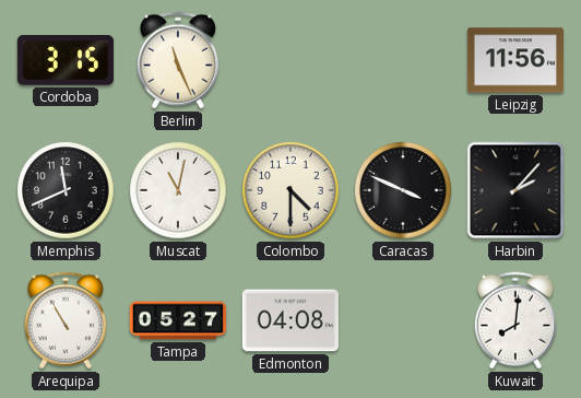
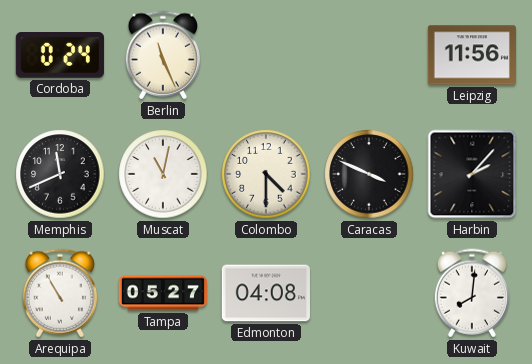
Cordoba: 3:15 -> 0:24
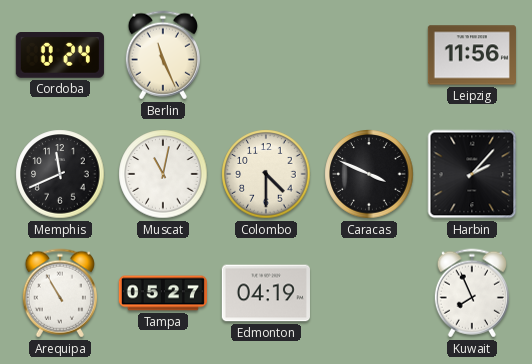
Edmonton: 04:08 -> 04:19
Kuwait: 8:01 -> 7:56
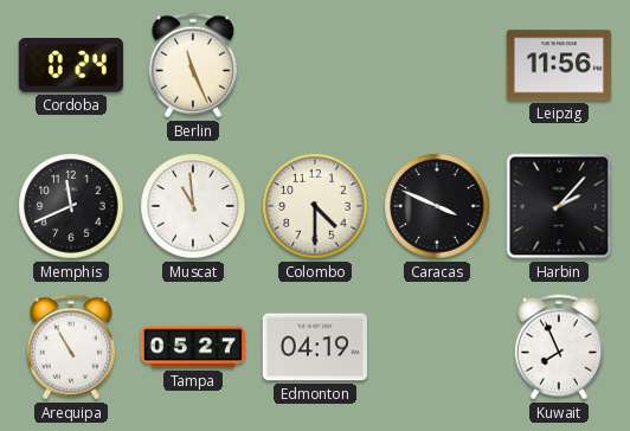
Muscat: 11:02 -> 10:59
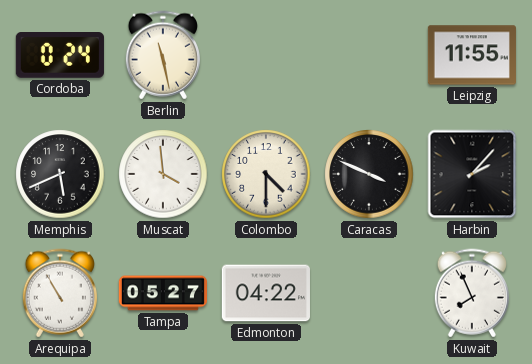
Berlin: 11:26 -> 11:28
Leipzig: 11:56 -> 11:55
Memphis: 11:41 -> 5:41
Muscat: 10:59 -> 3:59
Edmonton: 04:19 -> 04:22
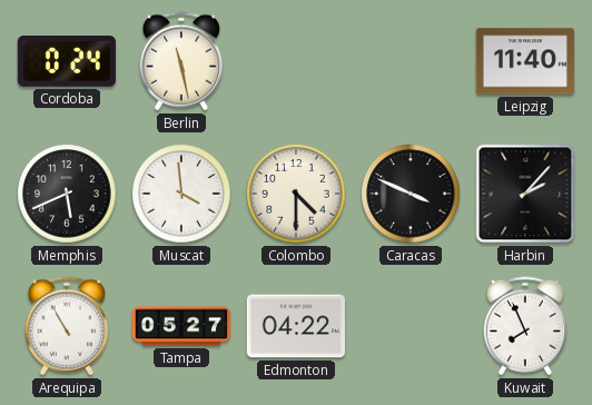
Leipzig: 11:55 -> 11:40
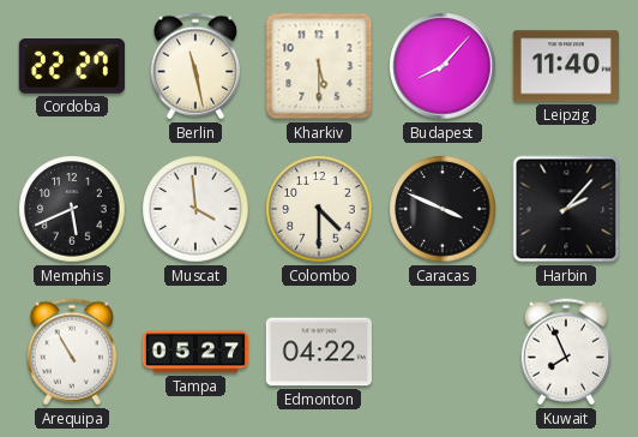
Cordoba: 0:24 -> 22:27
Kharkiv: none -> 5:30
Budapest: none -> 8:07
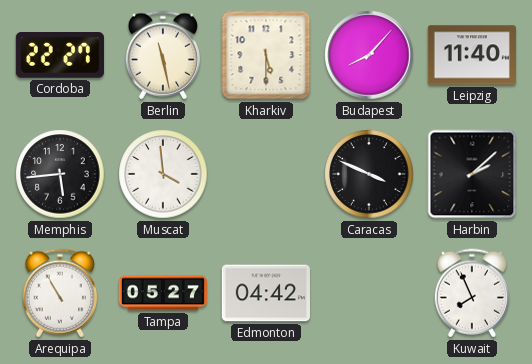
Memphis: 5:41 -> 5:44
Colombo: 4:30 -> none
Harbin: 2:07 -> 2:08
Edmonton: 04:22 -> 04:42
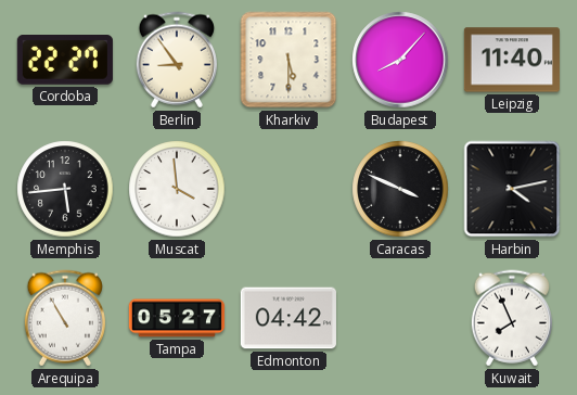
Berlin: 11:28 -> 8:54
Harbin: 2:08 -> 4:13
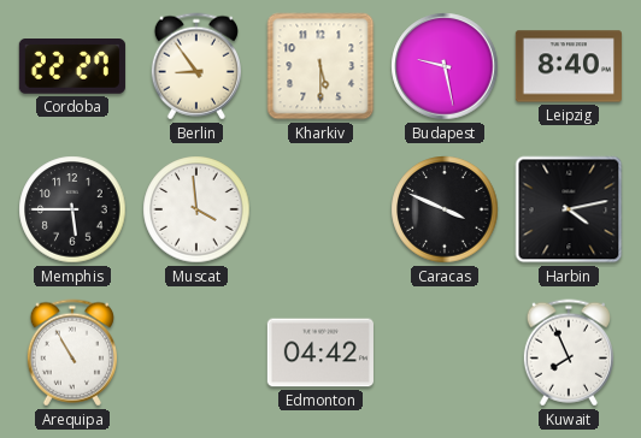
Budapest: 8:07 -> 9:28
Leipzig: 11:40 -> 8:40
Memphis: 5:44 -> 5:45
Tampa: 05:27 -> none
